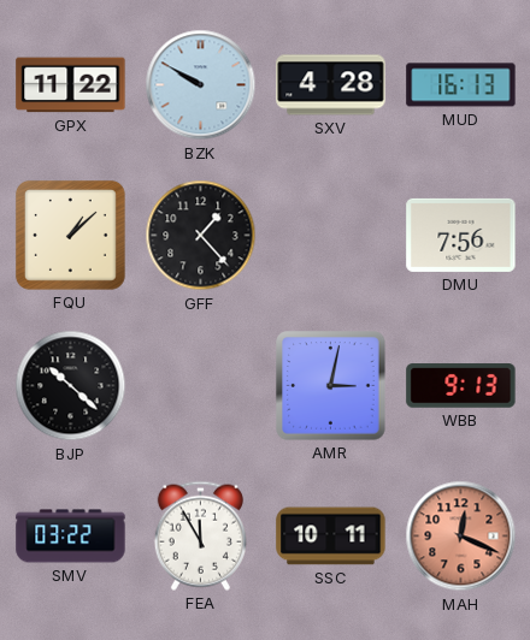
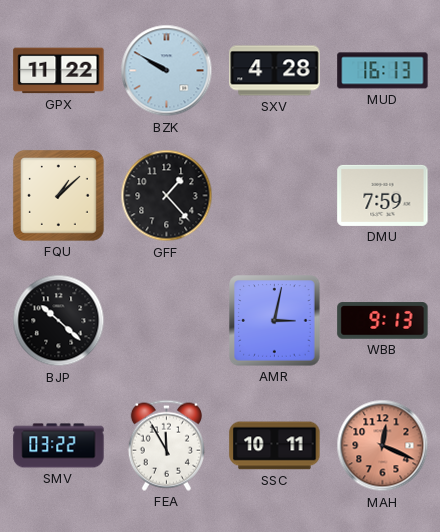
DMU: 7:56 -> 7:59
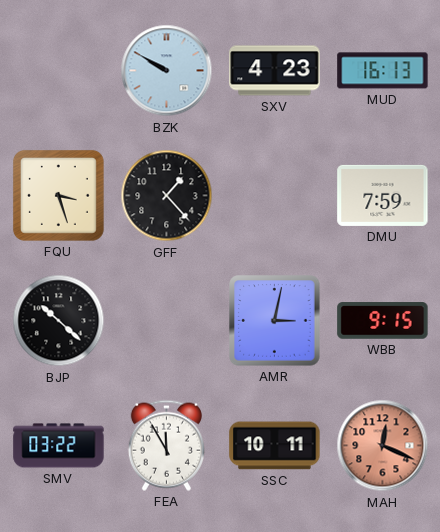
GPX: 11:22 -> none
SXV: 4:28 -> 4:23
FQU: 1:08 -> 3:27
WBB: 9:13 -> 9:15
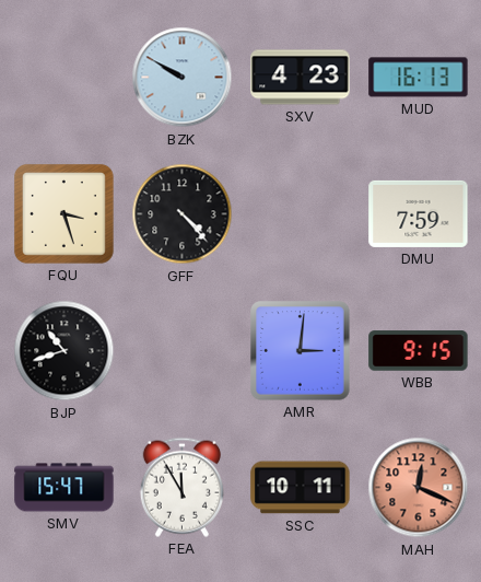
GFF: 1:23 -> 4:23
BJP: 10:22 -> 10:42
AMR: 3:02 -> 3:01
SMV: 03:22 -> 15:47
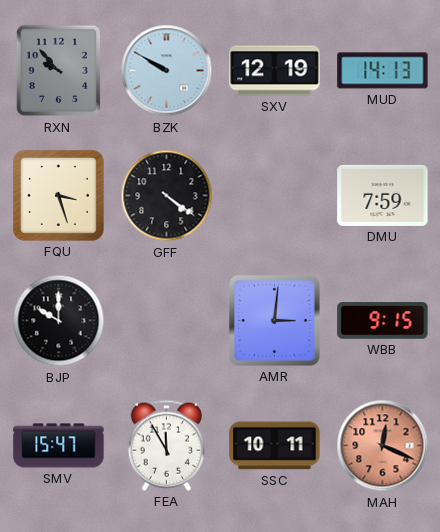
RXN: none -> 9:53
SXV: 4:23 -> 12:19
MUD: 16:13 -> 14:13
GFF: 4:23 -> 4:21
BJP: 10:42 -> 10:00
